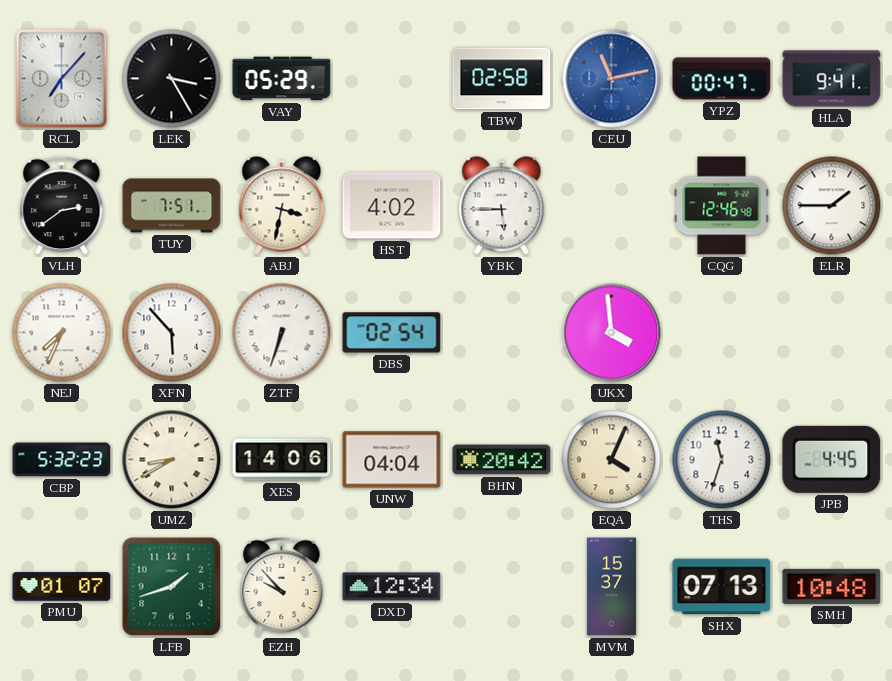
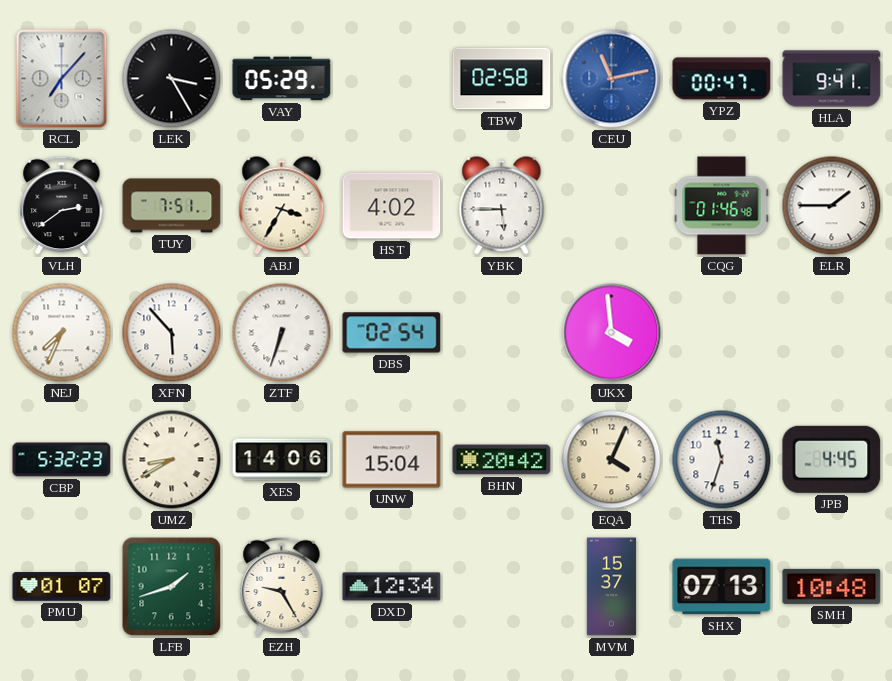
ABJ: 3:32 -> 3:35
CQG: 12:46 -> 01:46
UNW: 04:04 -> 15:04
EZH: 9:53 -> 9:25
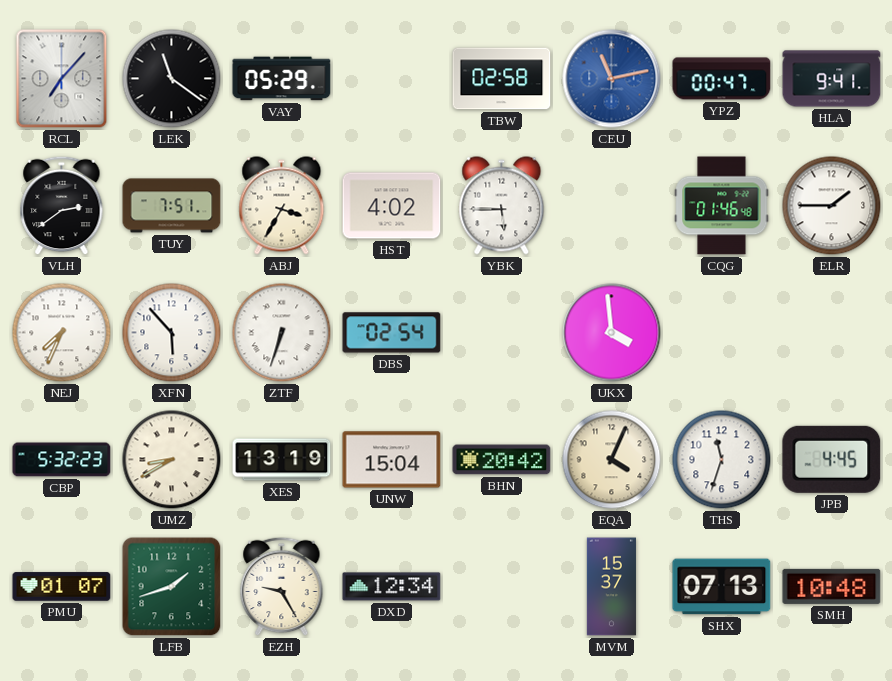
LEK: 3:25 -> 11:21
XES: 14:06 -> 13:19
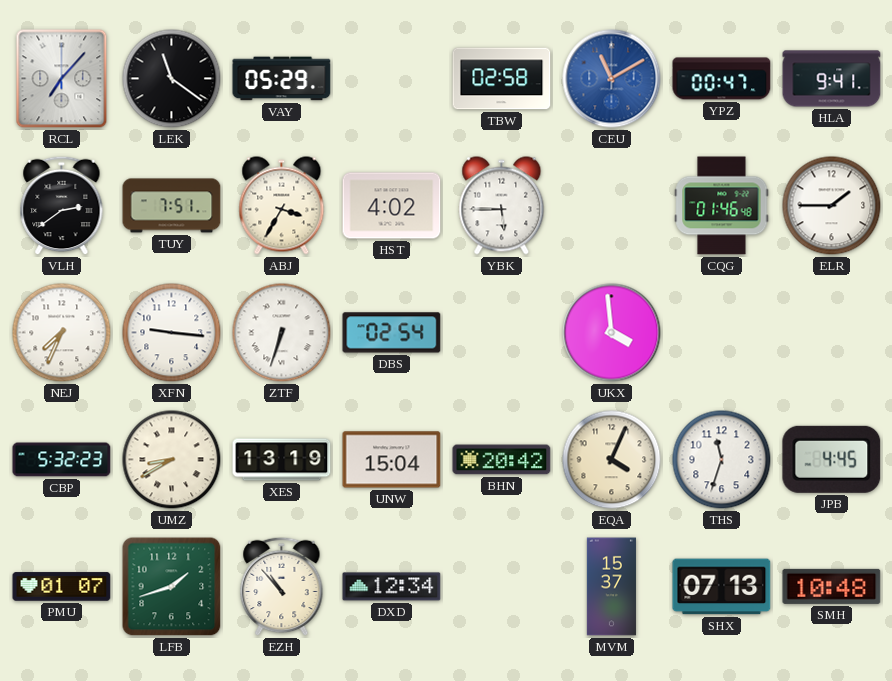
CEU: 11:13 -> 11:10
XFN: 5:53 -> 9:16
EZH: 9:25 -> 10:53
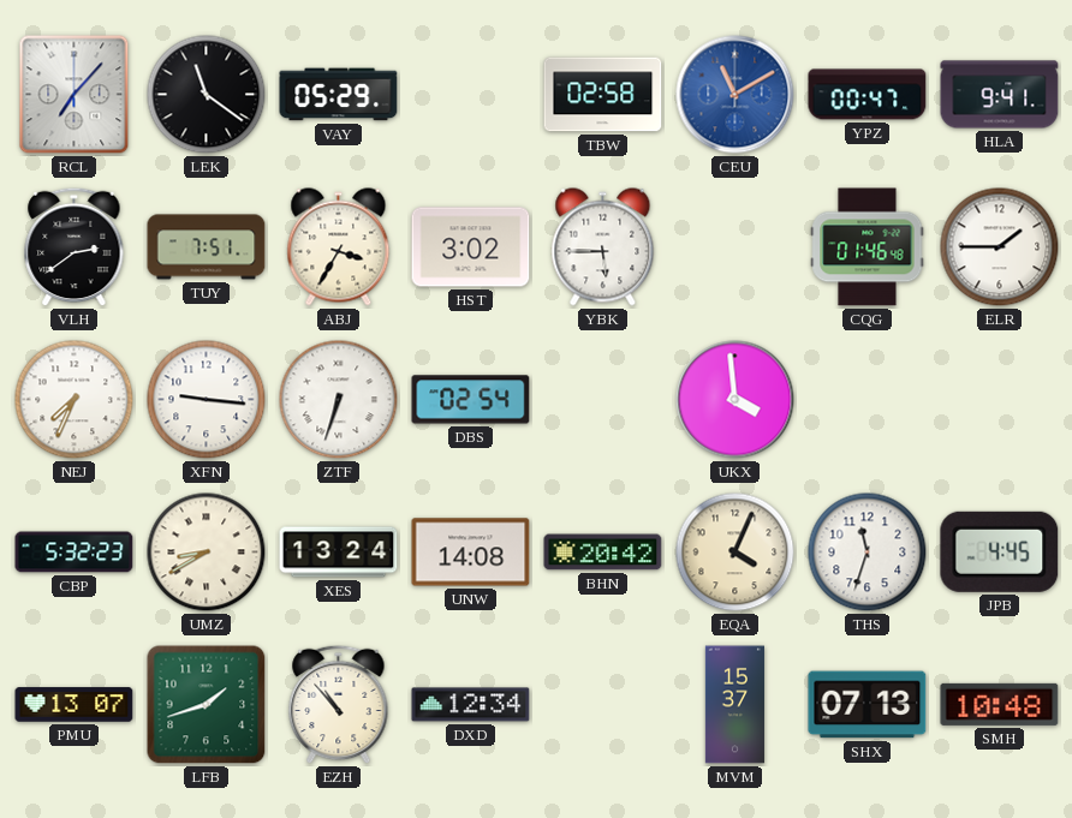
HST: 4:02 -> 3:02
XES: 13:19 -> 13:24
UNW: 15:04 -> 14:08
PMU: 01:07 -> 13:07
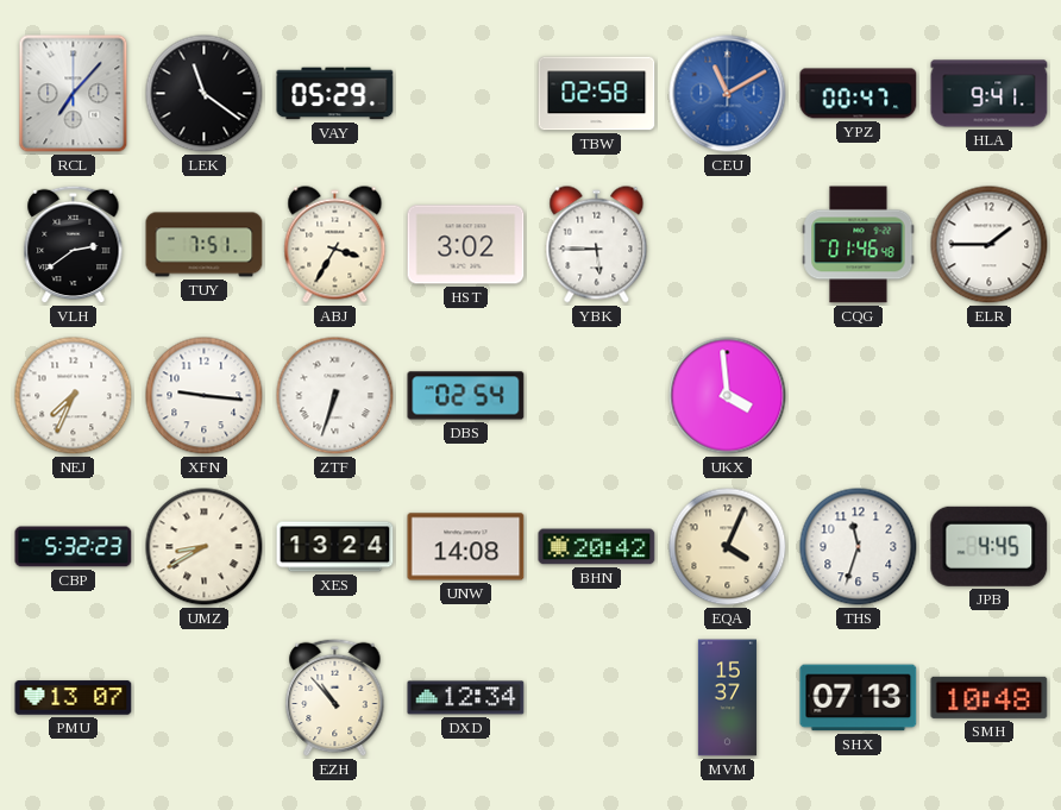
LFB: 1:42 -> none
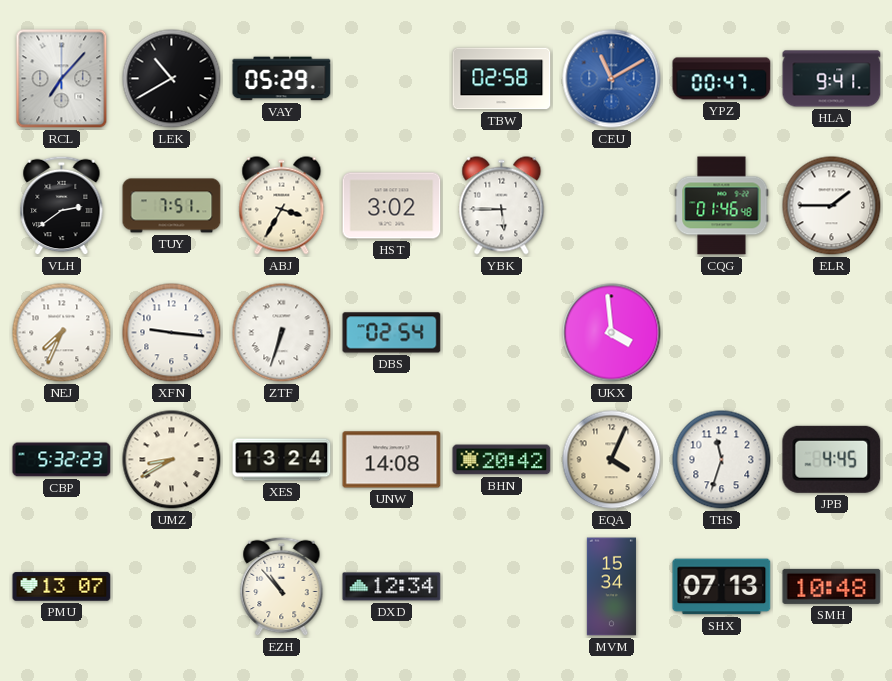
LEK: 11:21 -> 10:40
MVM: 15:37 -> 15:34
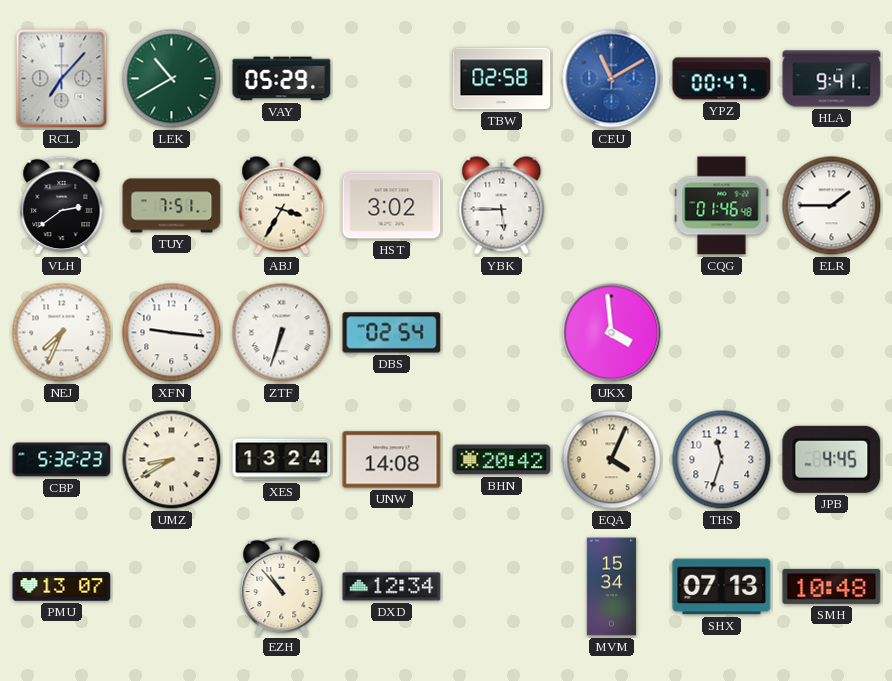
LEK dial: black -> green
